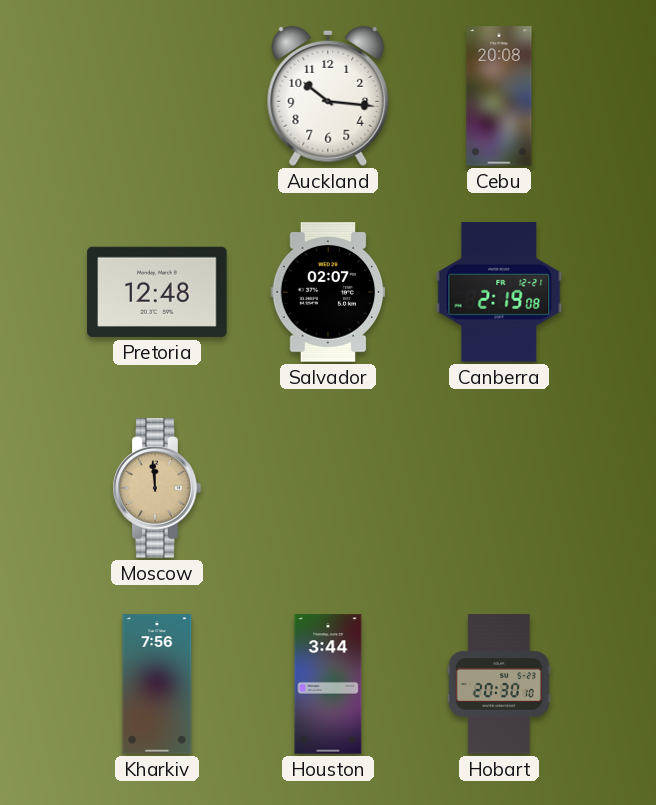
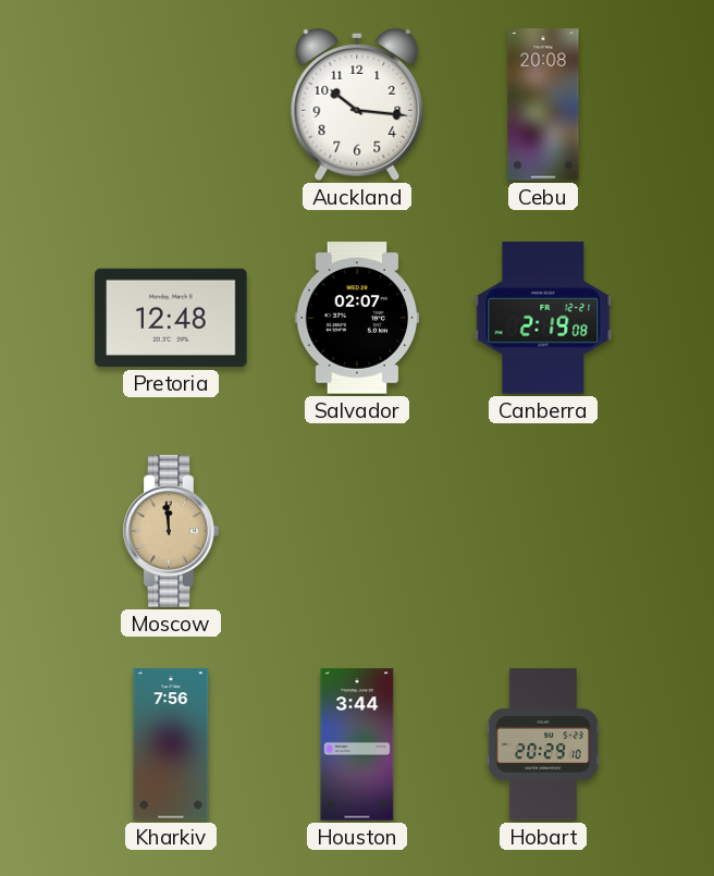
Hobart: 20:30 -> 20:29
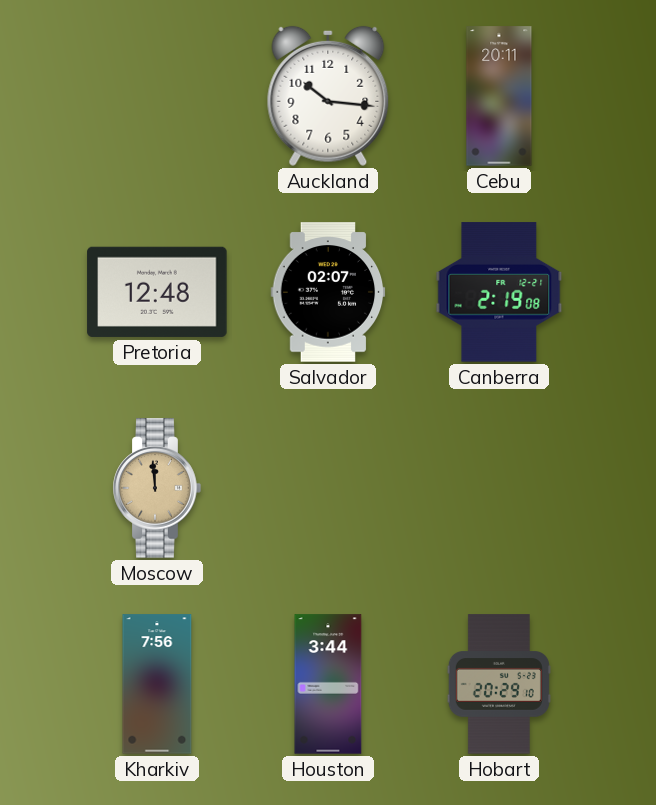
Cebu: 20:08 -> 20:11
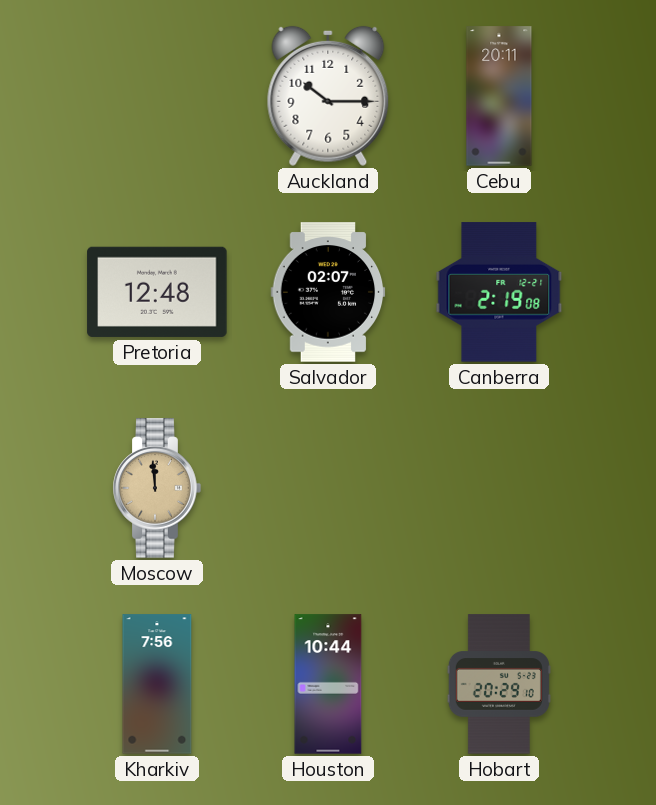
Auckland: 10:16 -> 10:15
Houston: 3:44 -> 10:44
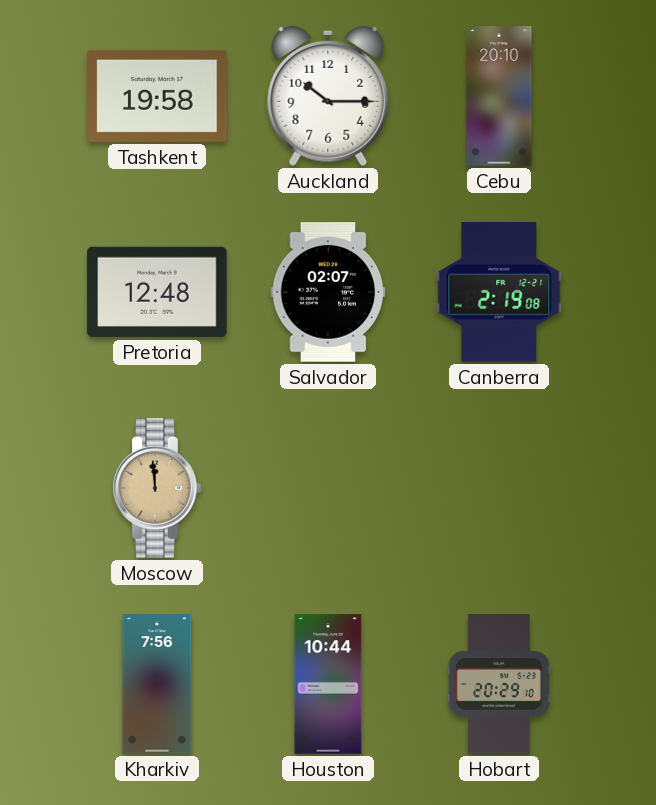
Tashkent: none -> 19:58
Cebu: 20:11 -> 20:10
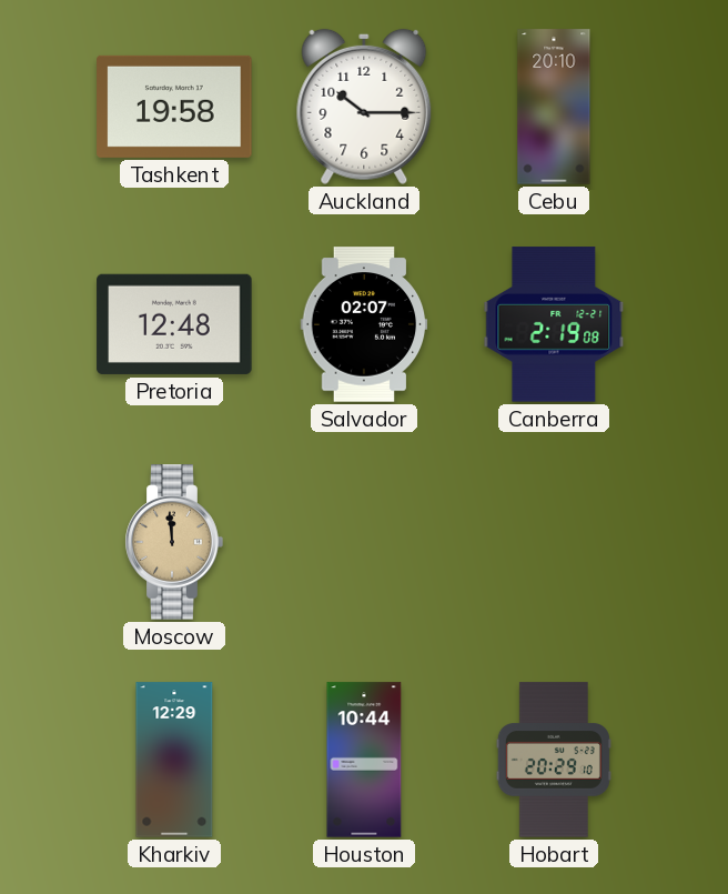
Kharkiv: 7:56 -> 12:29
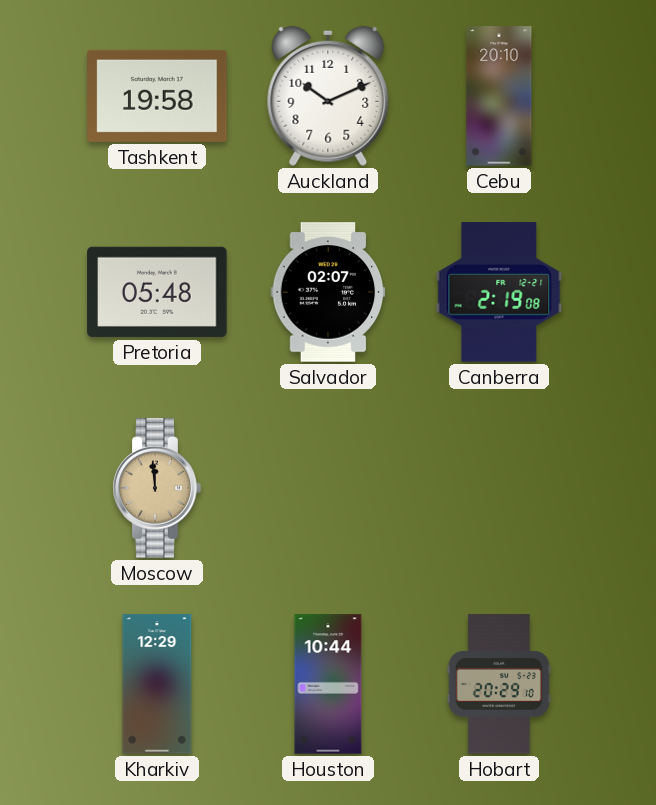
Auckland: 10:15 -> 10:11
Pretoria: 12:48 -> 05:48
